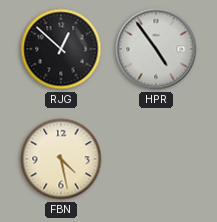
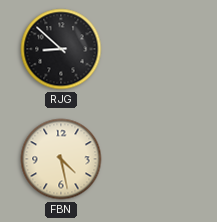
RJG: 12:52 -> 8:52
HPR: 4:54 -> none
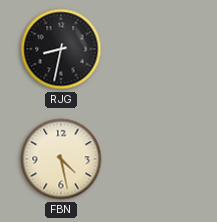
RJG: 8:52 -> 8:32
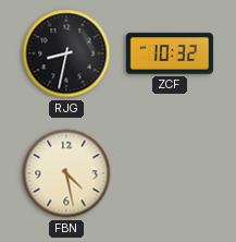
ZCF: none -> 10:32
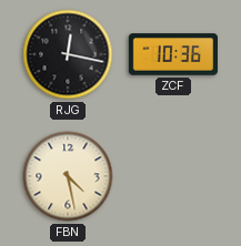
RJG: 8:32 -> 12:17
ZCF: 10:32 -> 10:36
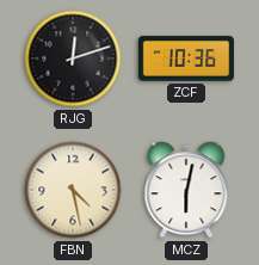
RJG: 12:17 -> 12:12
MCZ: none -> 6:02
